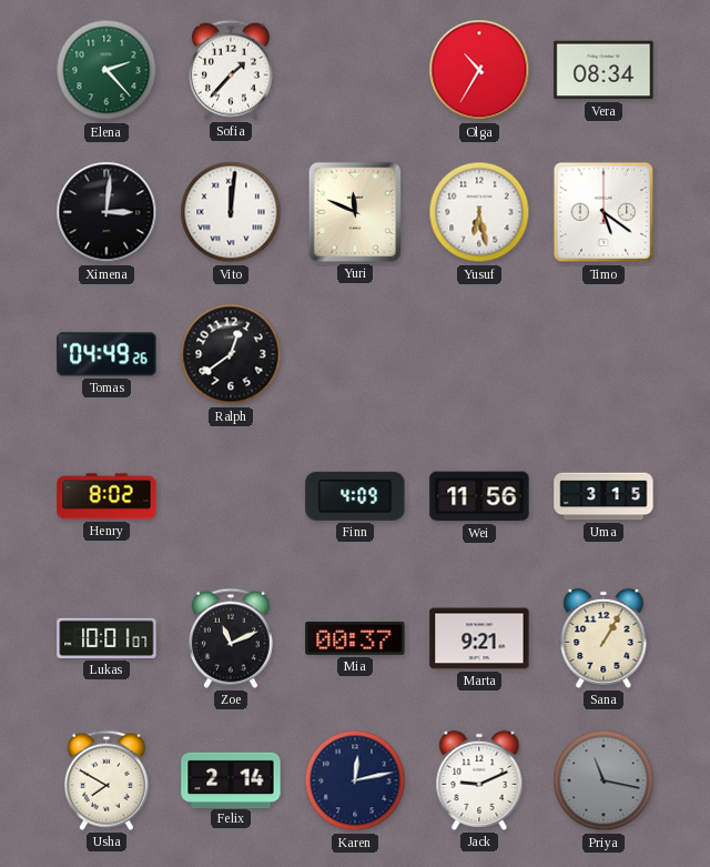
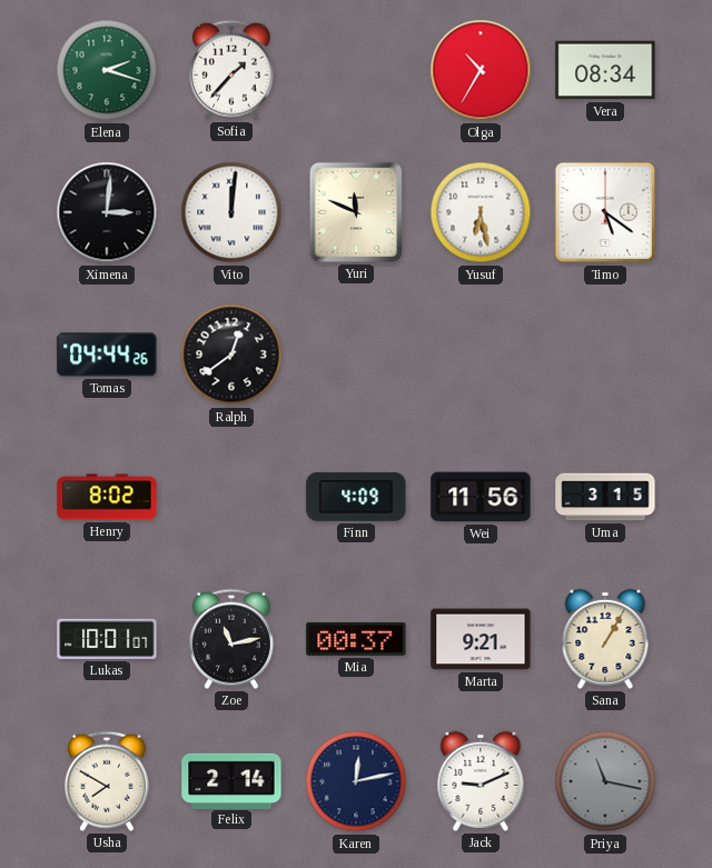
Elena: 2:23 -> 2:18
Tomas: 04:49 -> 04:44
Zoe: 11:11 -> 11:13
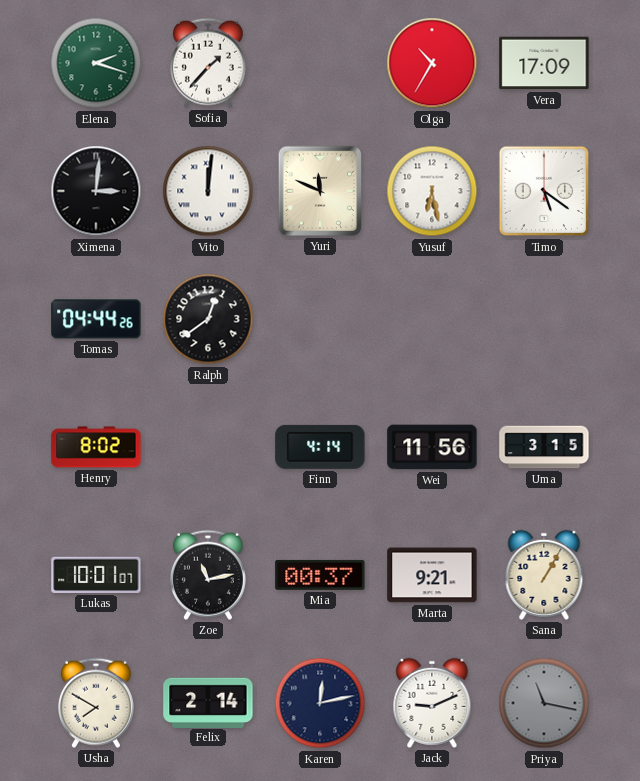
Vera: 08:34 -> 17:09
Finn: 4:09 -> 4:14
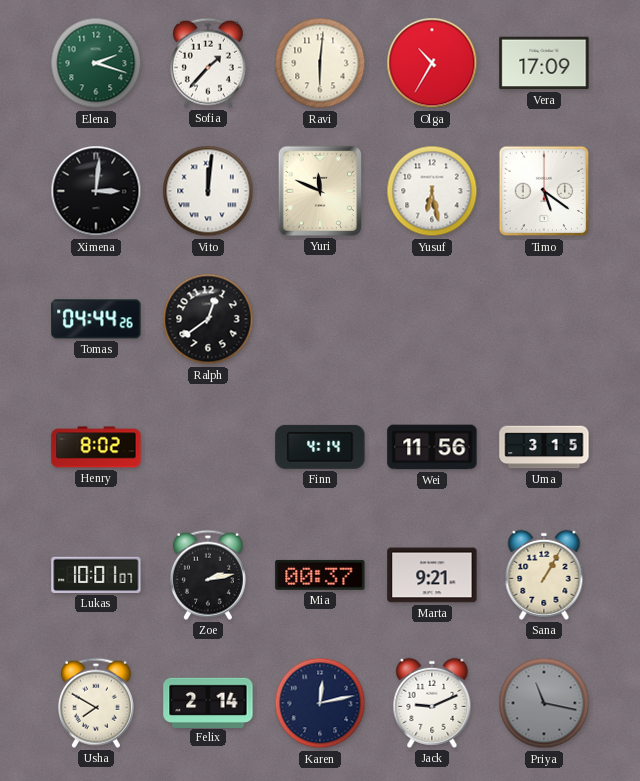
Ravi: none -> 6:01
Zoe: 11:13 -> 2:13
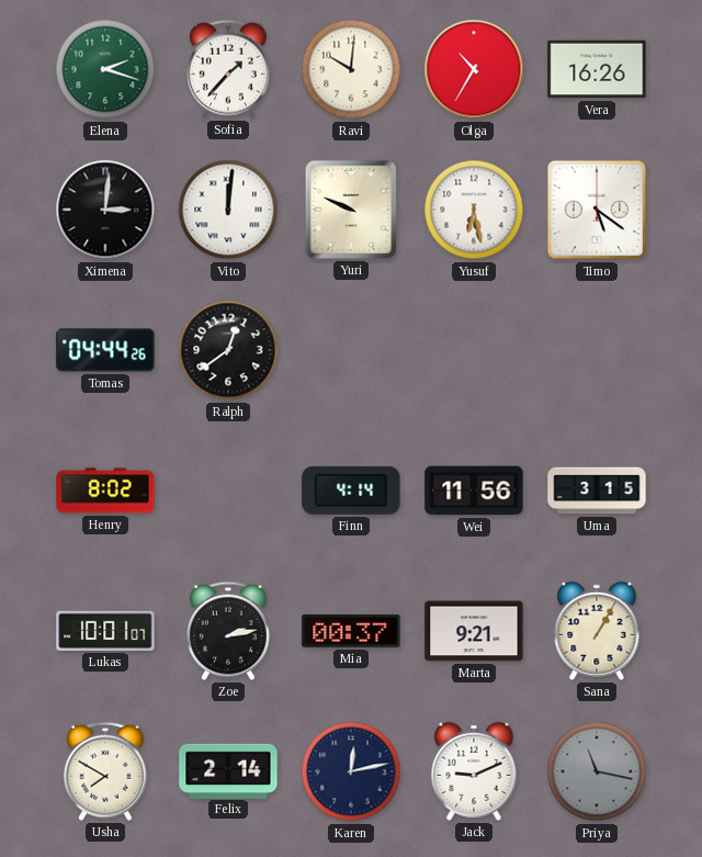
Ravi: 6:01 -> 10:01
Vera: 17:09 -> 16:26
Yuri: 11:49 -> 9:49
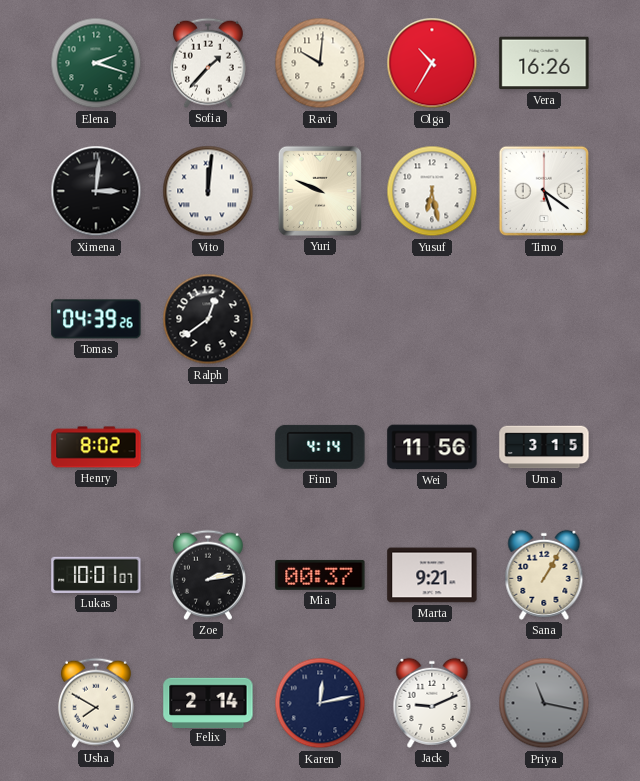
Tomas: 04:44 -> 04:39
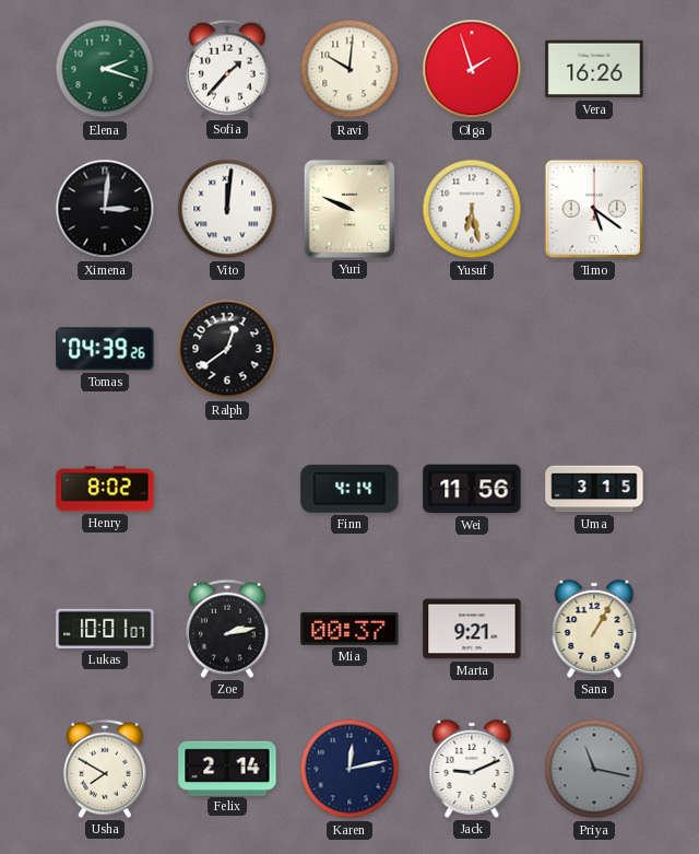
Olga: 10:35 -> 1:57
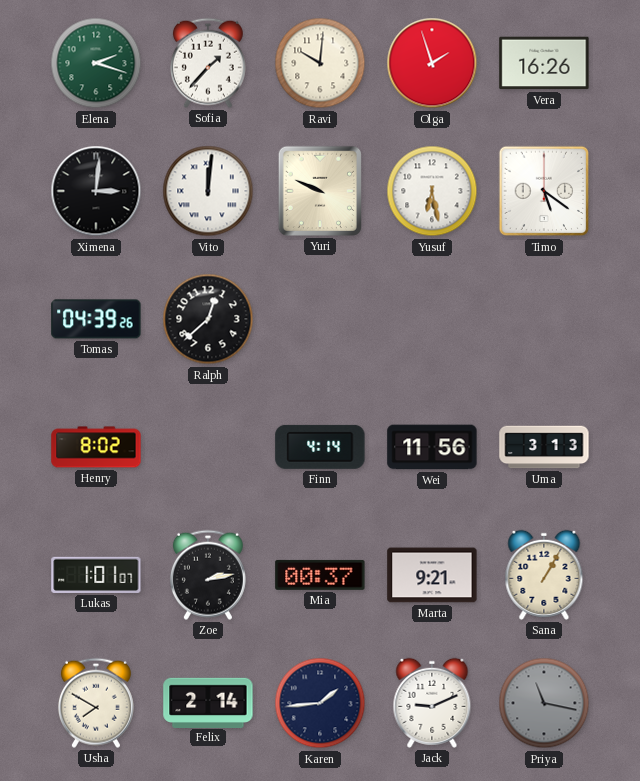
Ralph: 12:39 -> 12:38
Uma: 3:15 -> 3:13
Lukas: 10:01 -> 1:01
Karen: 12:13 -> 1:44
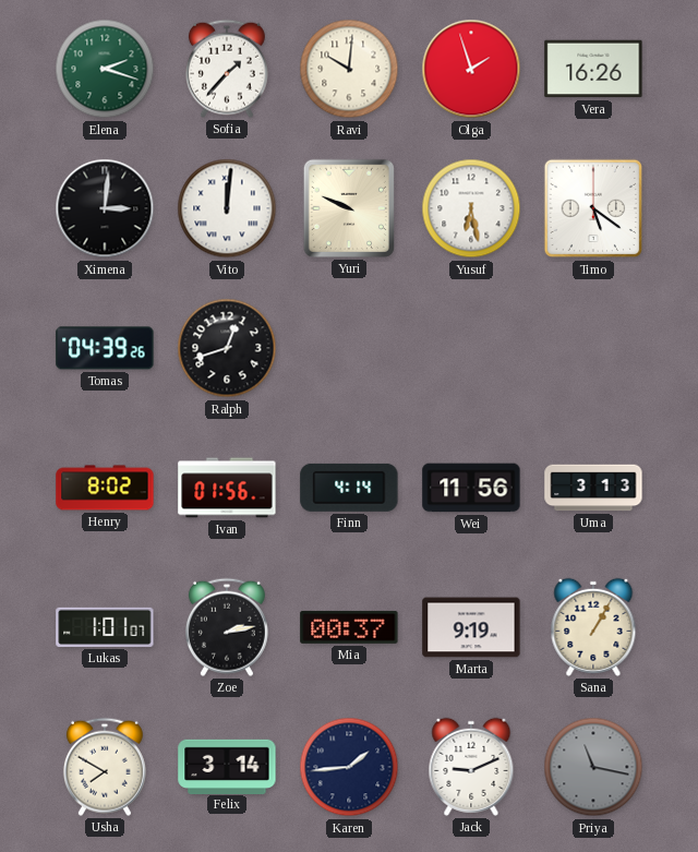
Ralph: 12:38 -> 12:42
Ivan: none -> 01:56
Marta: 9:21 -> 9:19
Felix: 2:14 -> 3:14
